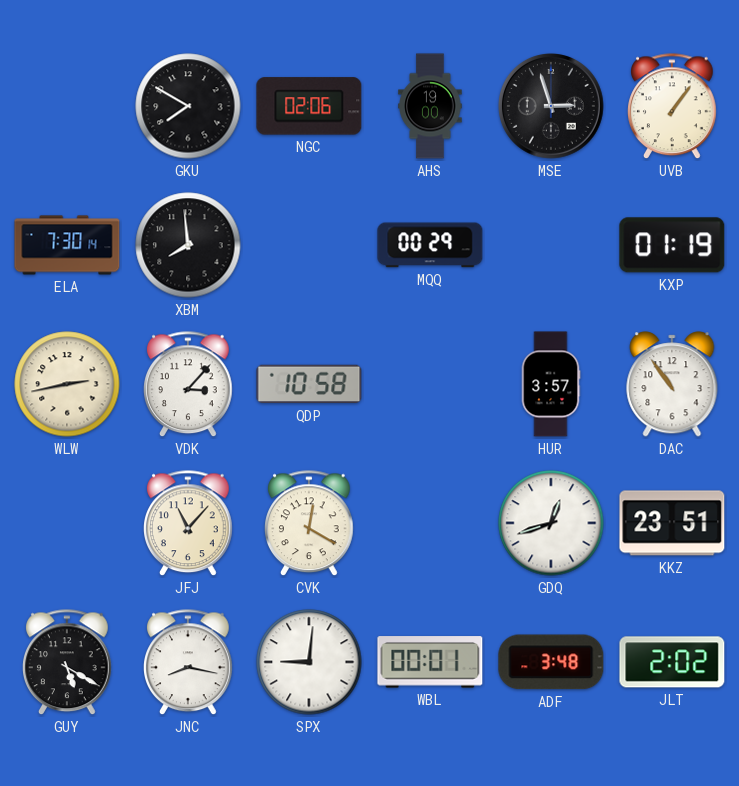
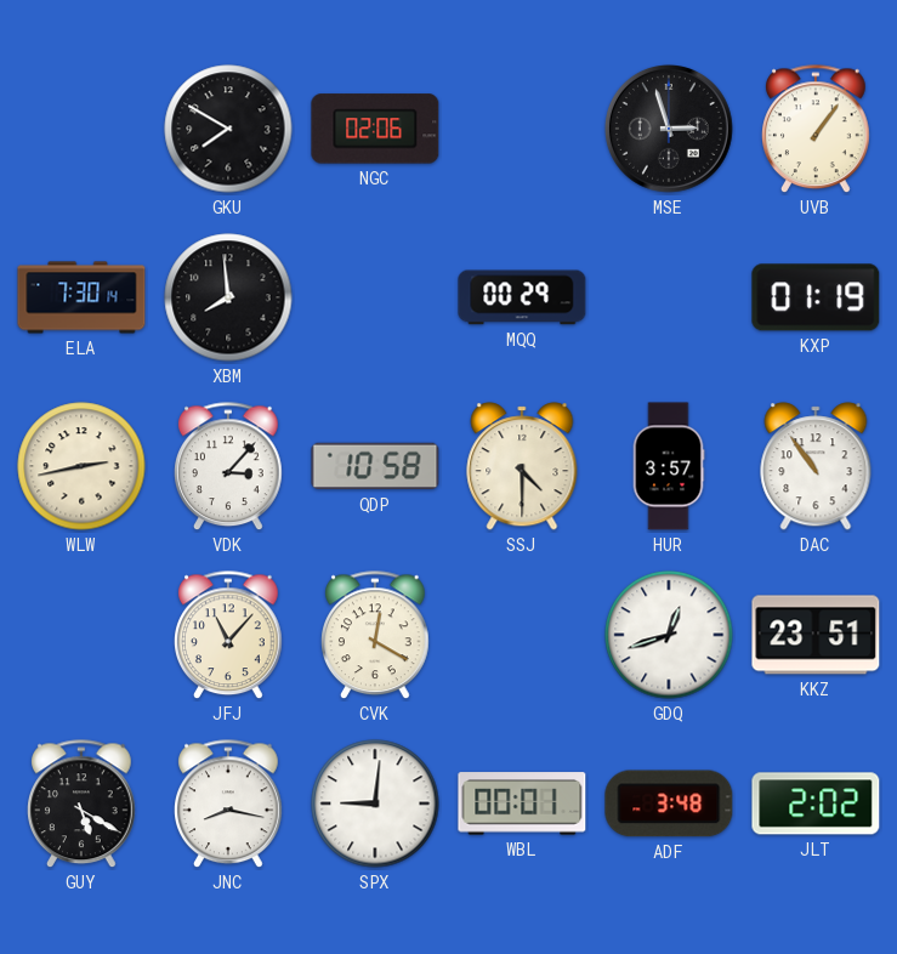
AHS: 19:00 -> none
SSJ: none -> 4:30
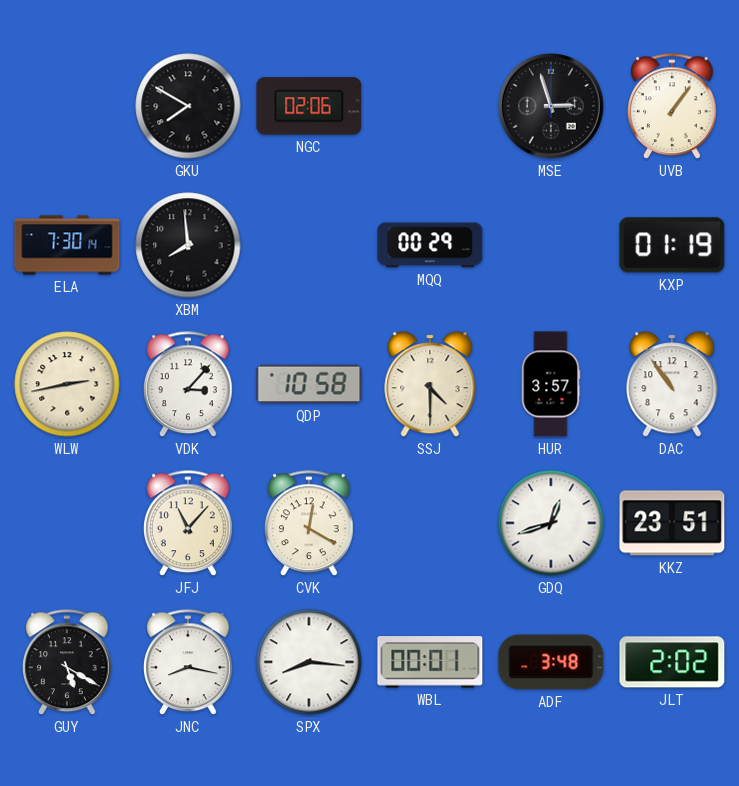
SPX: 9:01 -> 8:16
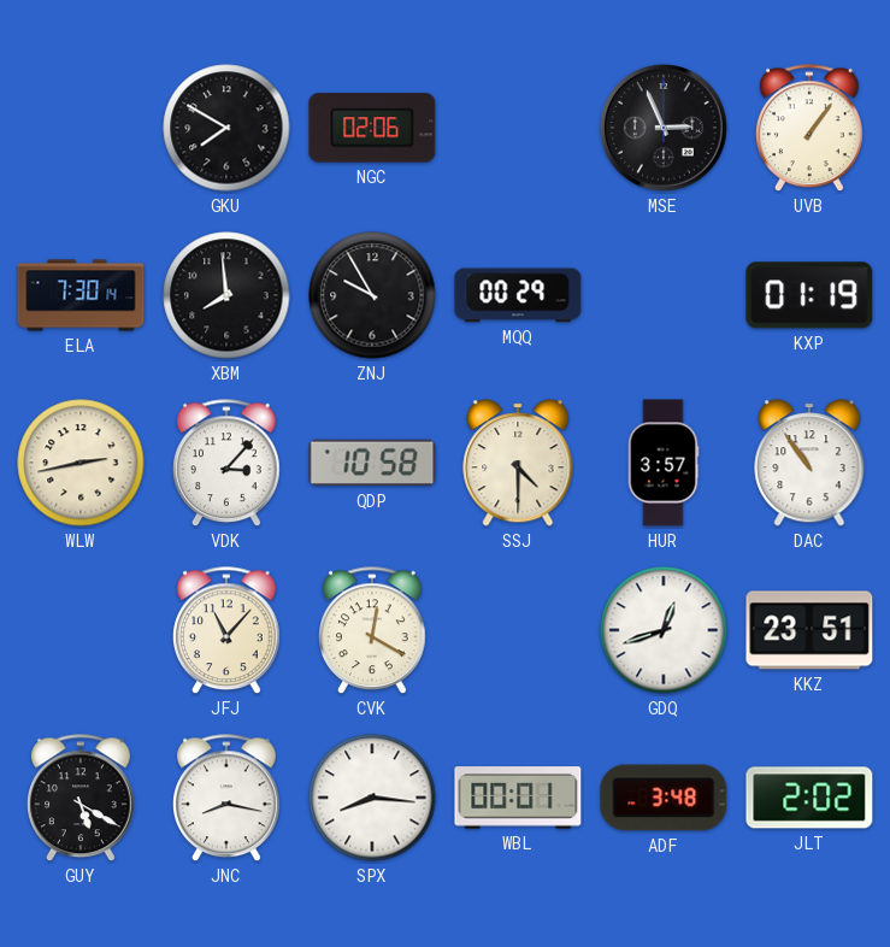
MSE: 2:57 -> 2:56
ZNJ: none -> 9:55
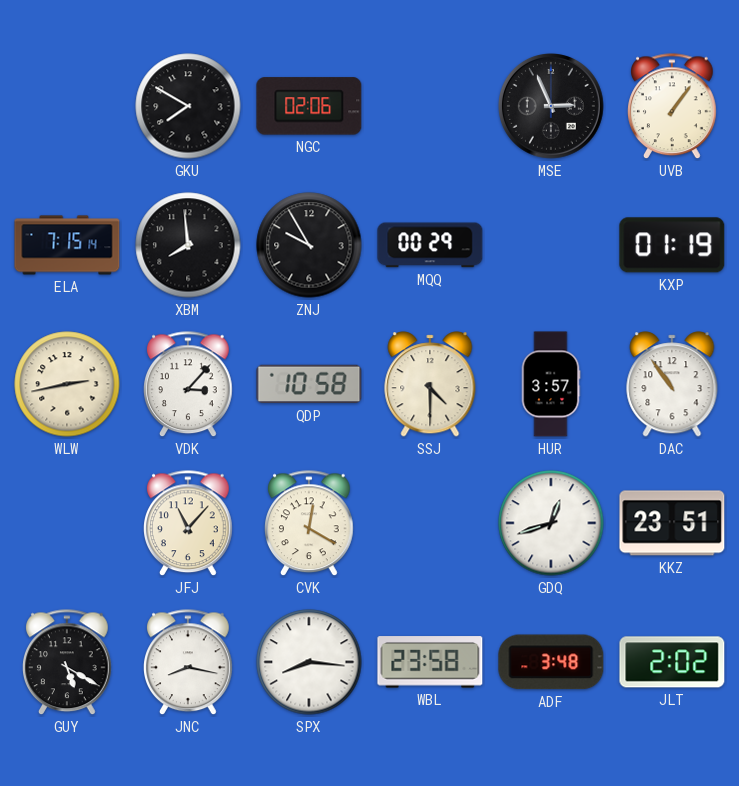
ELA: 7:30 -> 7:15
WBL: 00:01 -> 23:58
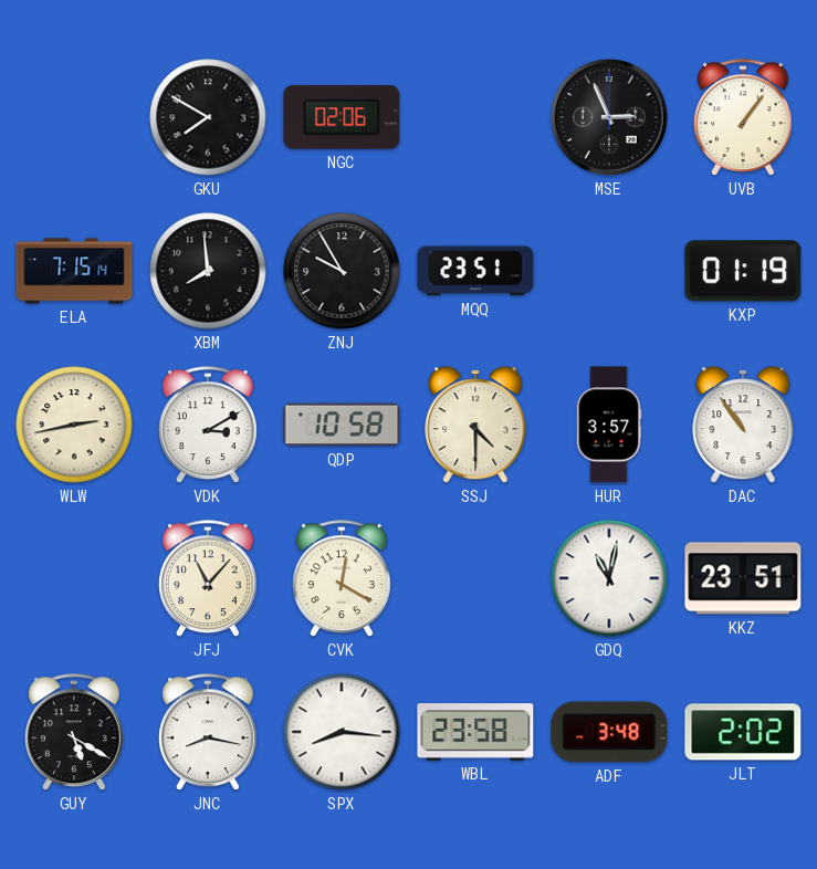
MQQ: 00:29 -> 23:51
VDK: 3:07 -> 3:10
GDQ: 12:42 -> 11:02
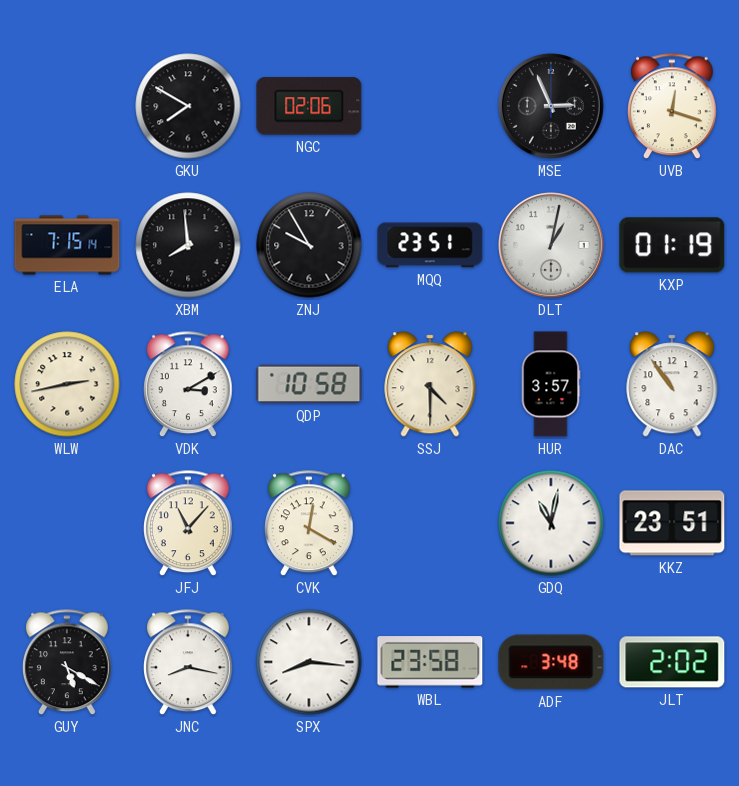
UVB: 1:06 -> 12:18
DLT: none -> 1:02
